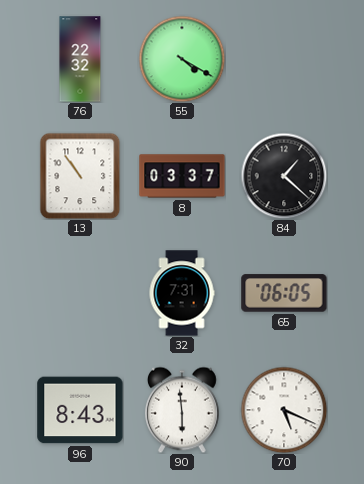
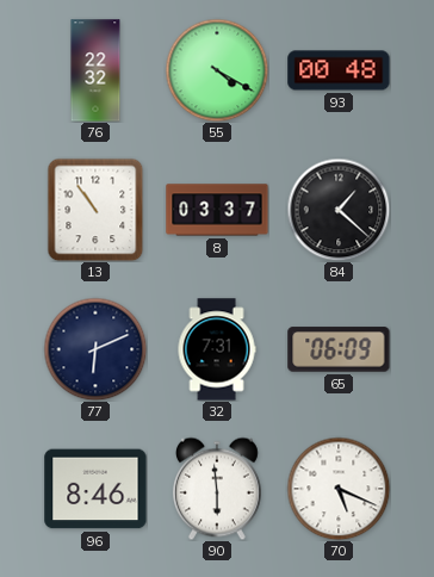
93: none -> 00:48
77: none -> 6:11
65: 06:05 -> 06:09
96: 8:43 -> 8:46
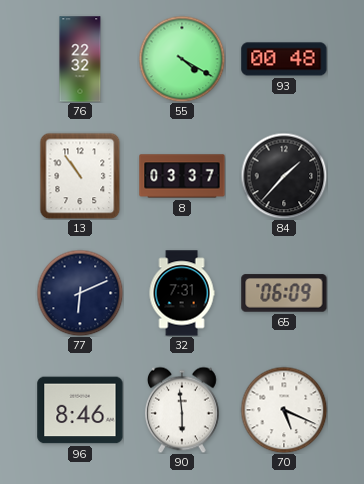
84: 1:22 -> 1:37
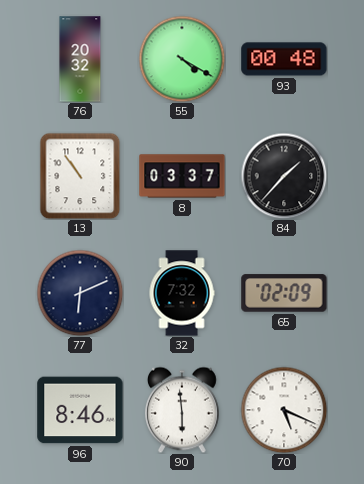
76: 22:32 -> 20:32
32: 7:31 -> 7:32
65: 06:09 -> 02:09
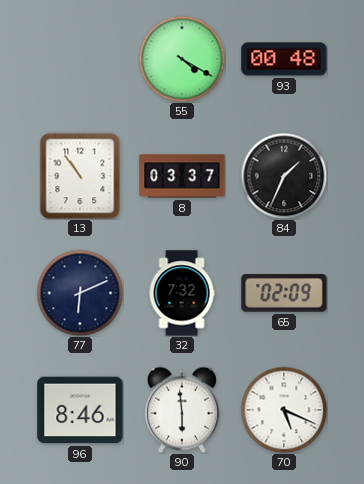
76: 20:32 -> none
84: 1:37 -> 1:34
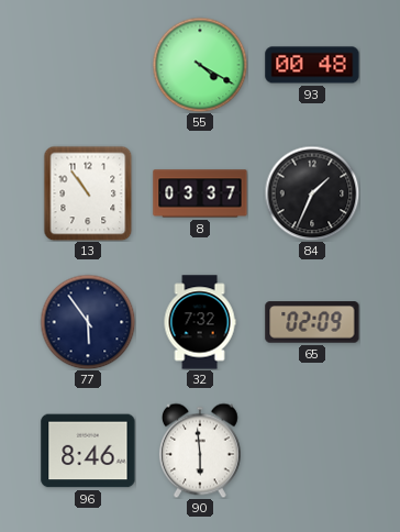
77: 6:11 -> 5:54
70: 5:19 -> none
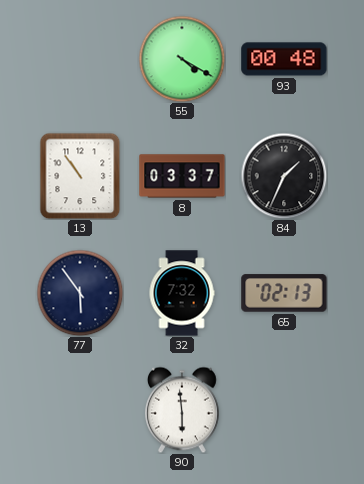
65: 02:09 -> 02:13
96: 8:46 -> none
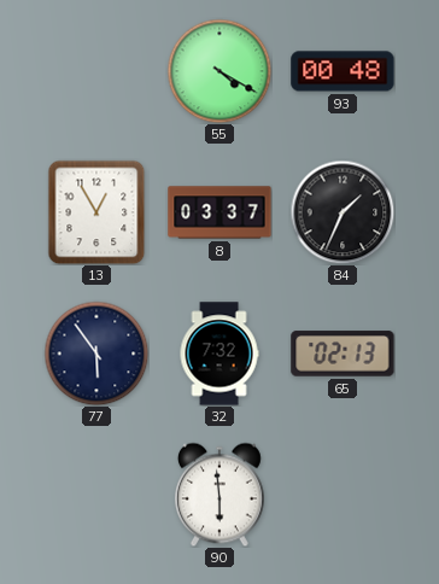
13: 10:54 -> 12:55
